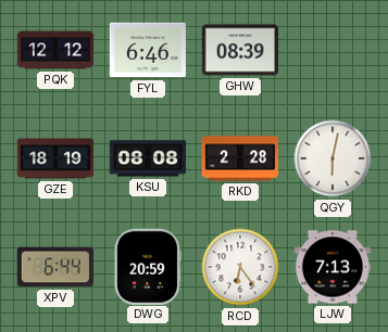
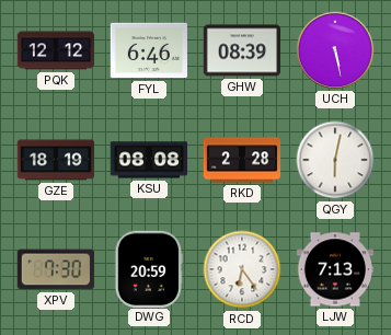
UCH: none -> 5:28
XPV: 6:44 -> 7:30
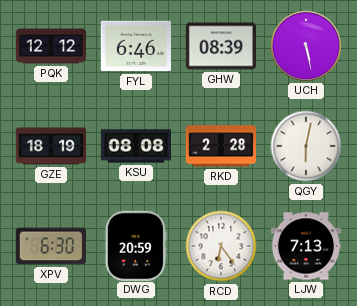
XPV: 7:30 -> 6:30
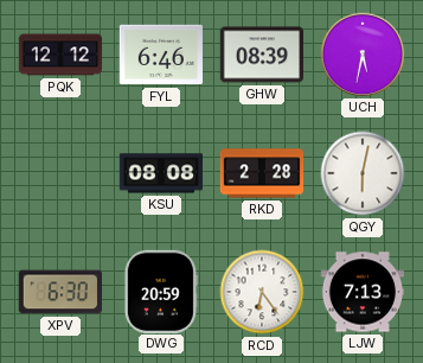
UCH: 5:28 -> 5:32
GZE: 18:19 -> none
